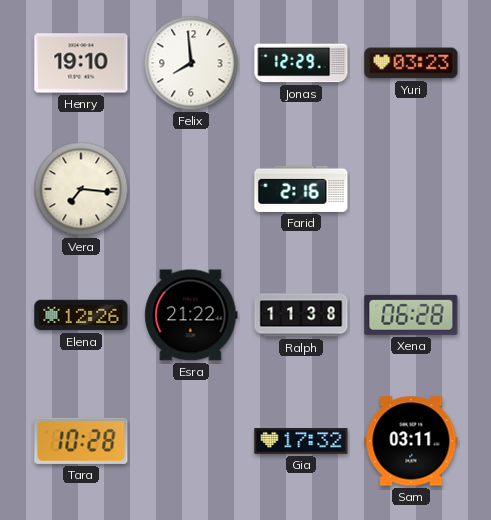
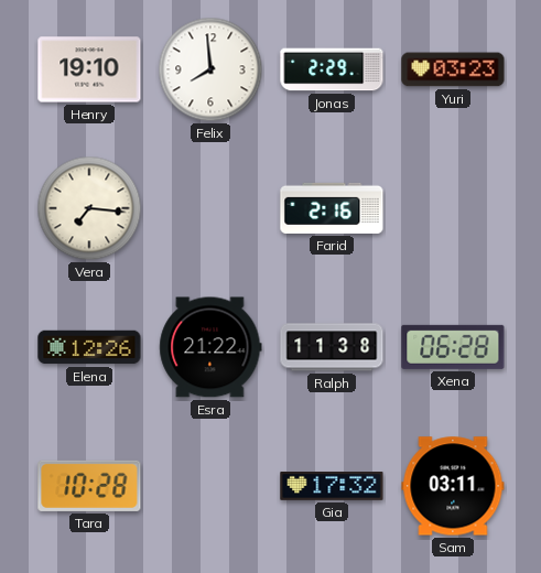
Jonas: 12:29 -> 2:29
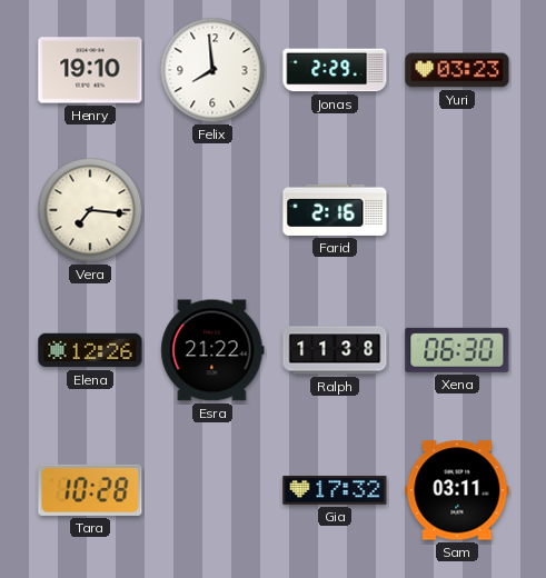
Xena: 06:28 -> 06:30
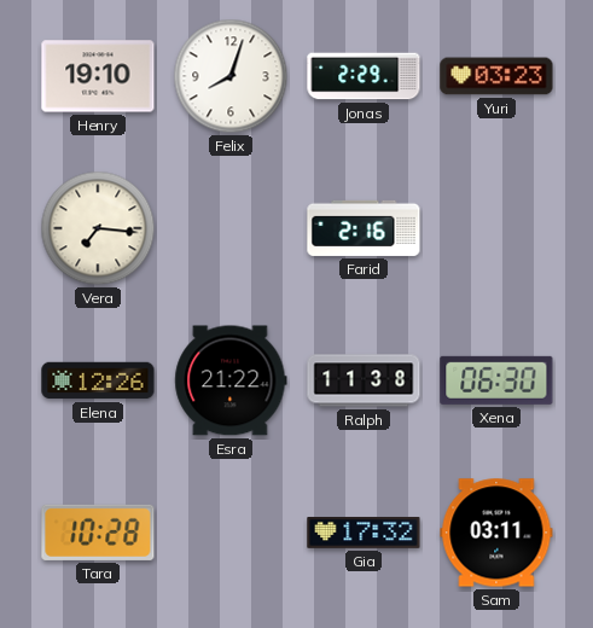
Felix: 7:59 -> 8:03
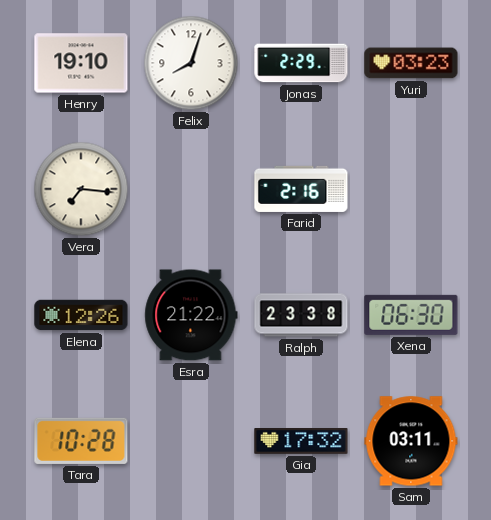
Ralph: 11:38 -> 23:38
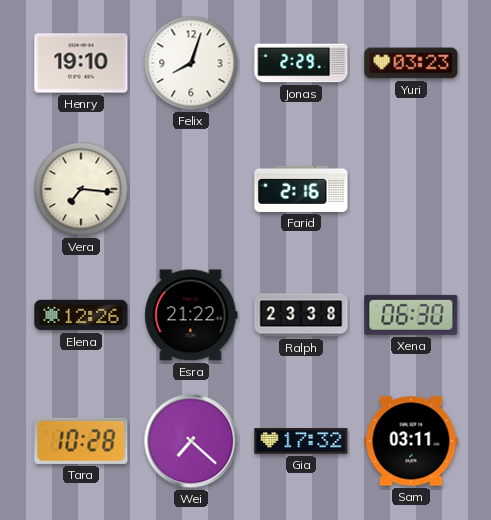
Wei: none -> 7:22
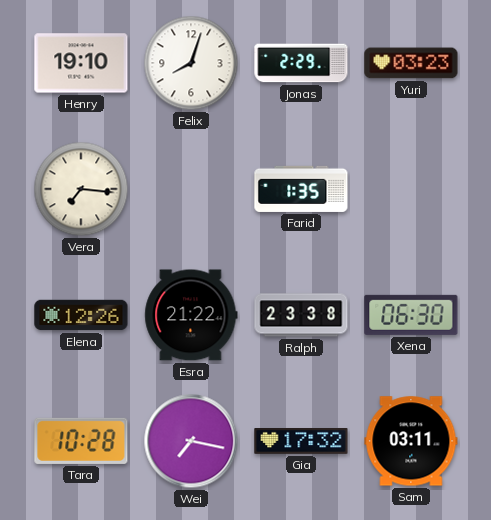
Farid: 2:16 -> 1:35
Wei: 7:22 -> 7:17
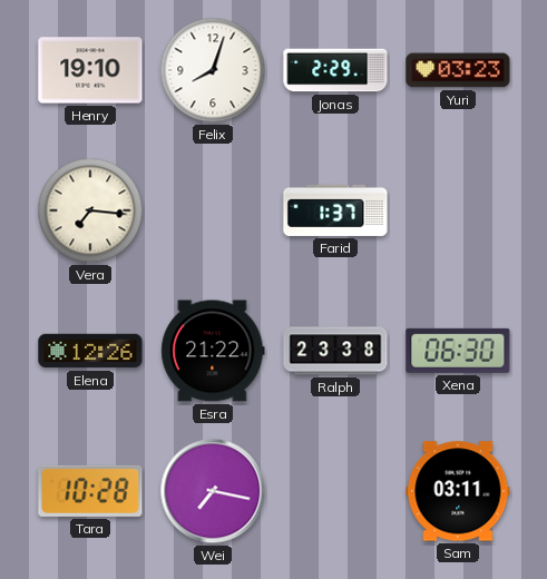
Farid: 1:35 -> 1:37
Gia: 17:32 -> none
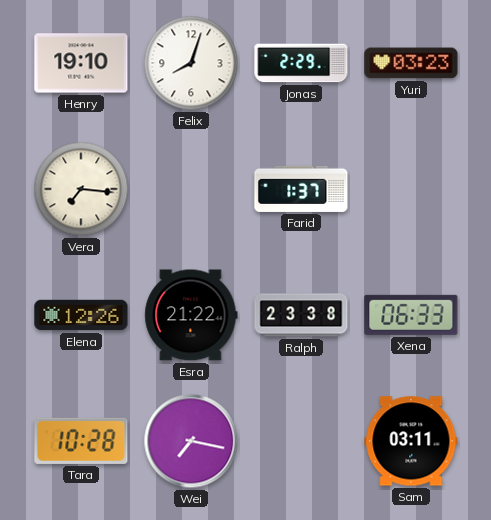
Xena: 06:30 -> 06:33
